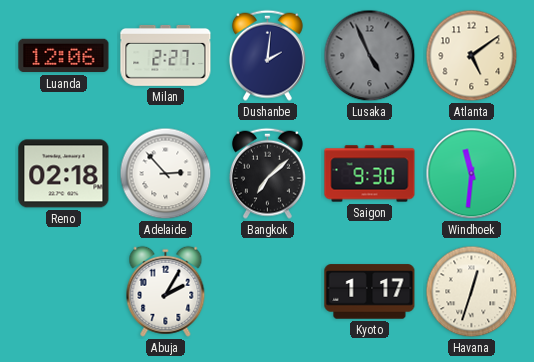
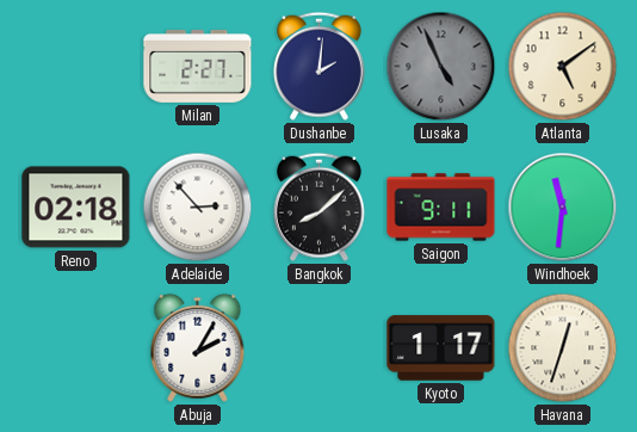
Luanda: 12:06 -> none
Bangkok: 7:08 -> 8:08
Saigon: 9:30 -> 9:11
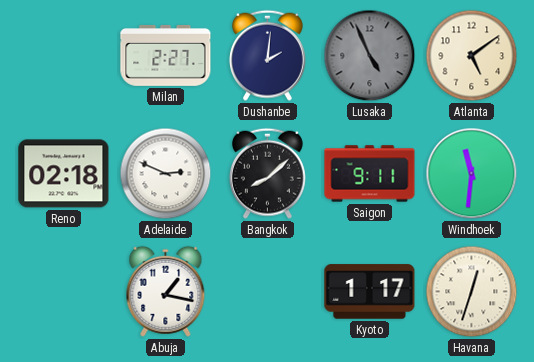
Adelaide: 2:53 -> 2:49
Abuja: 2:05 -> 1:17
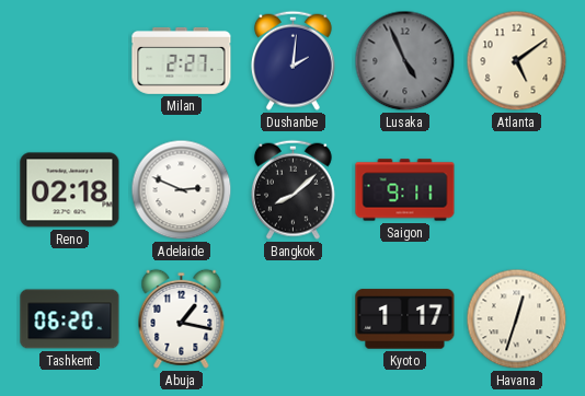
Windhoek: 11:31 -> none
Tashkent: none -> 06:20
